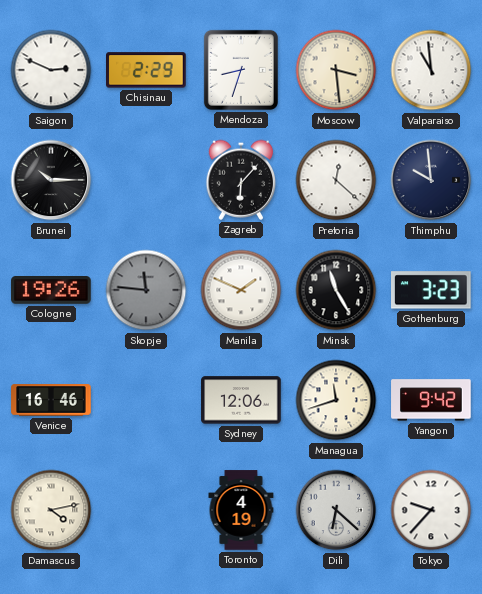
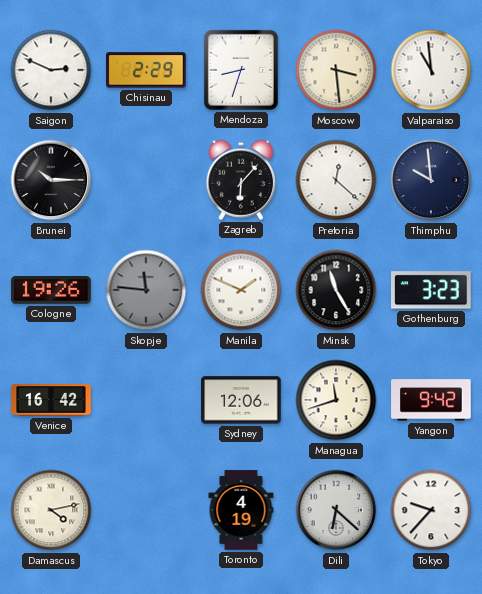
Venice: 16:46 -> 16:42
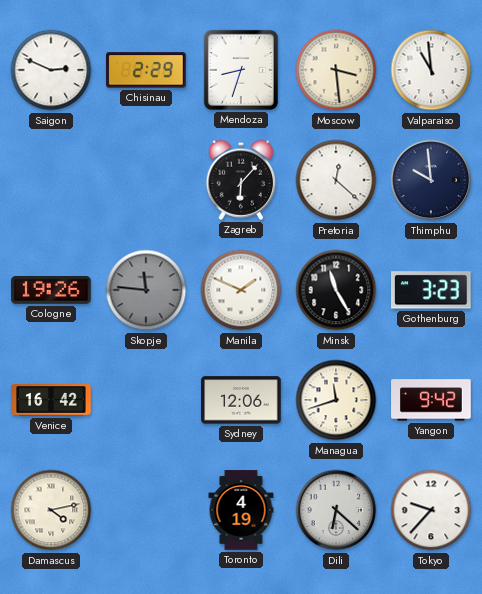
Brunei: 10:15 -> none
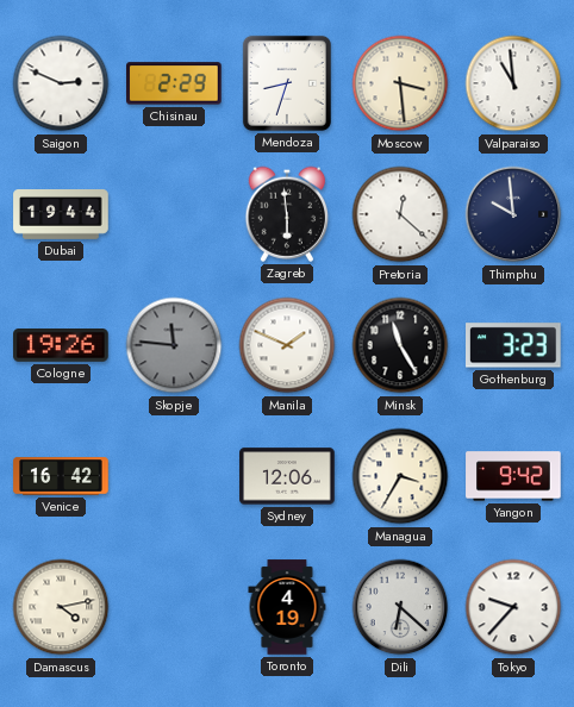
Dubai: none -> 19:44
Zagreb: 6:07 -> 5:59
Managua: 11:42 -> 3:35
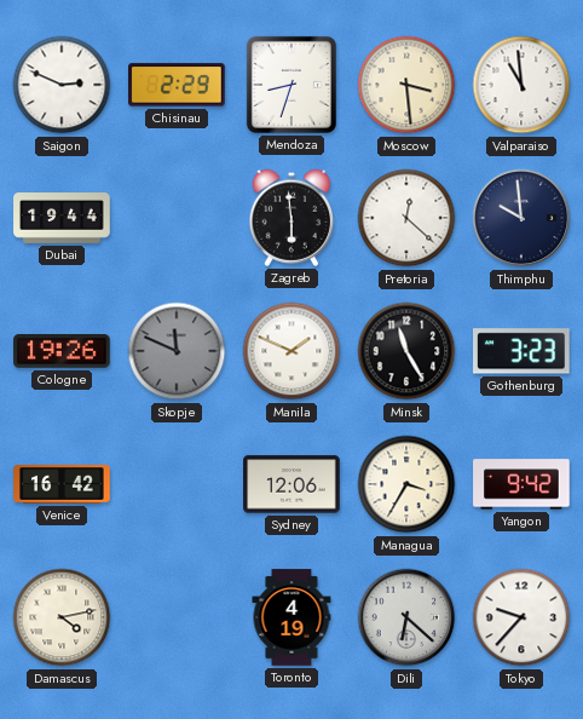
Skopje: 11:46 -> 11:49
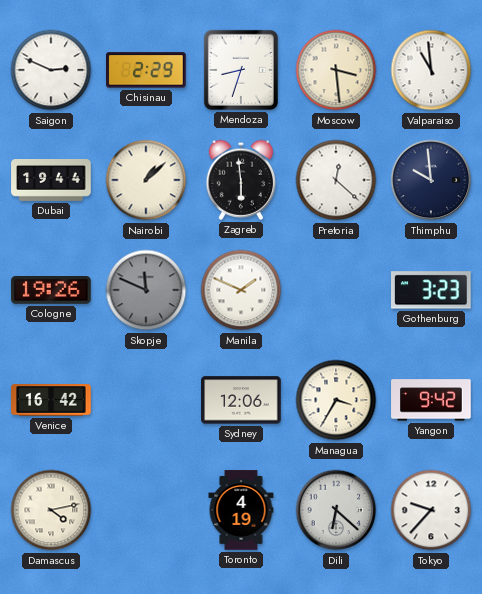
Nairobi: none -> 1:08
Minsk: 11:25 -> none
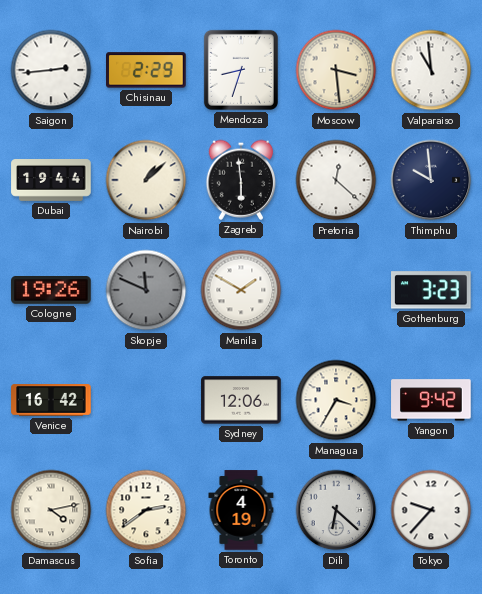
Saigon: 2:49 -> 2:44
Manila: 1:49 -> 1:50
Sofia: none -> 2:39
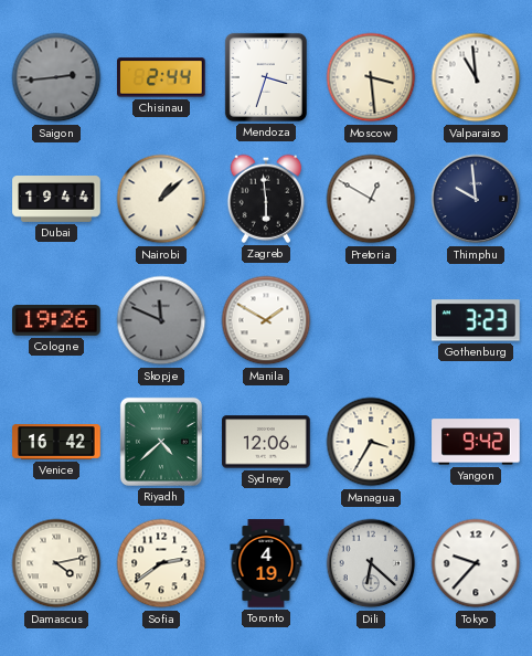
Saigon dial: white -> grey
Chisinau: 2:29 -> 2:44
Mendoza: 8:33 -> 3:33
Pretoria: 12:22 -> 12:50
Riyadh: none -> 4:38
